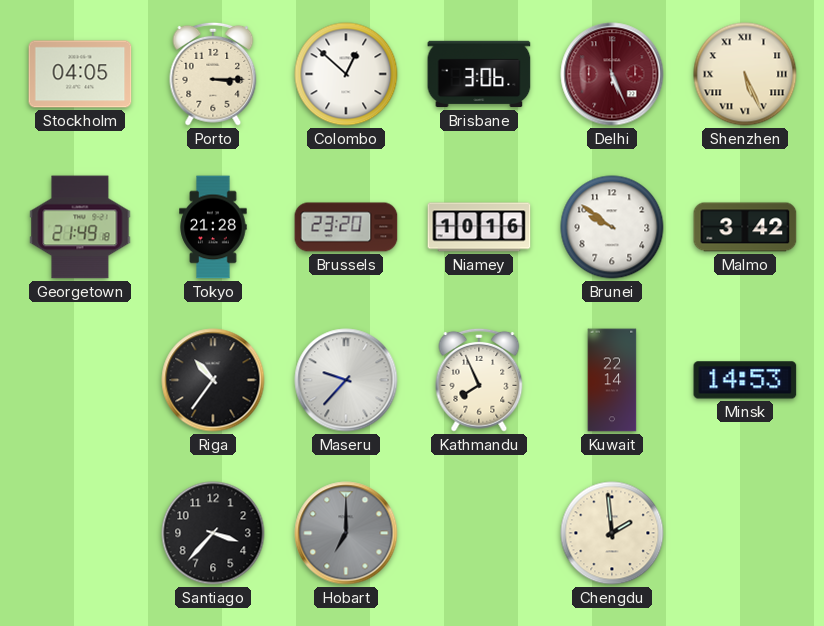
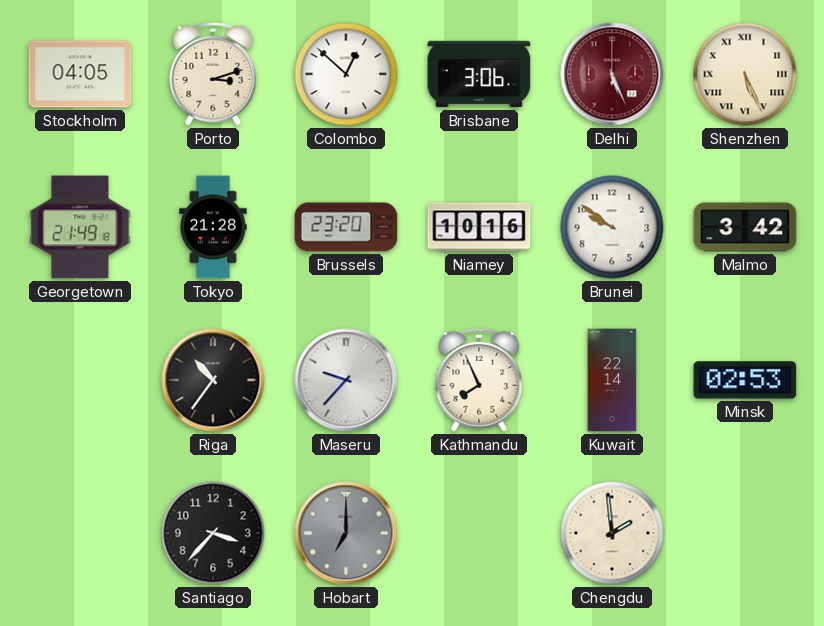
Porto: 3:15 -> 3:12
Minsk: 14:53 -> 02:53
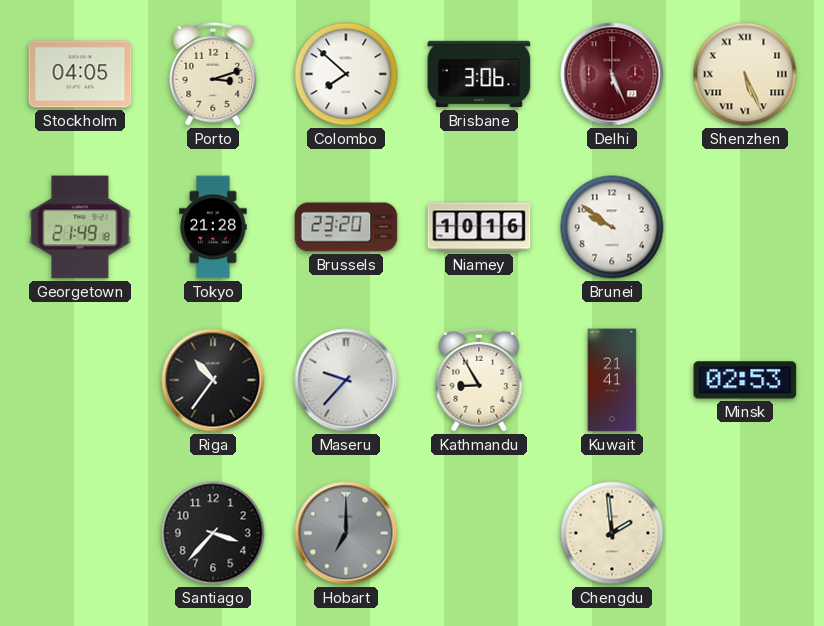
Colombo: 12:52 -> 7:52
Malmo: 3:42 -> none
Kathmandu: 7:56 -> 8:55
Kuwait: 22:14 -> 21:41
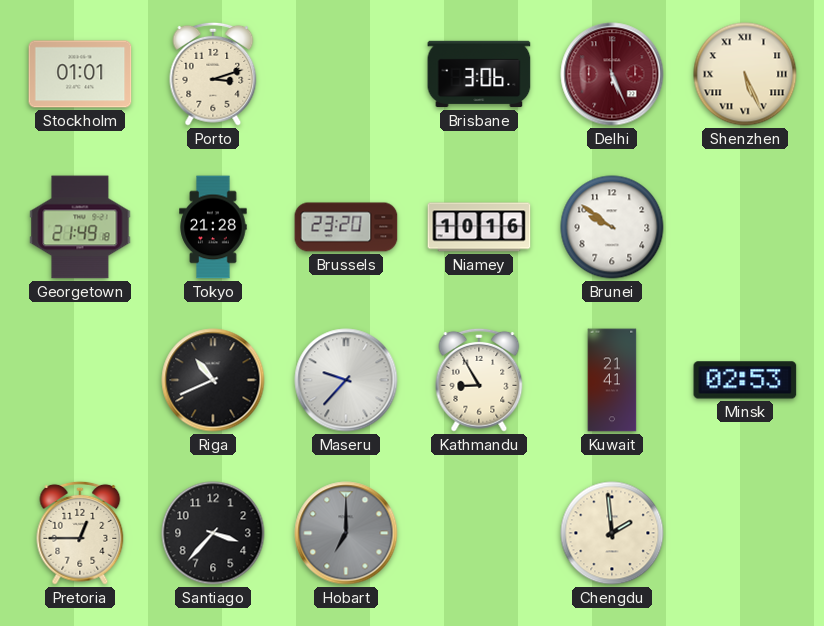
Stockholm: 04:05 -> 01:01
Colombo: 7:52 -> none
Riga: 10:36 -> 10:41
Pretoria: none -> 12:45
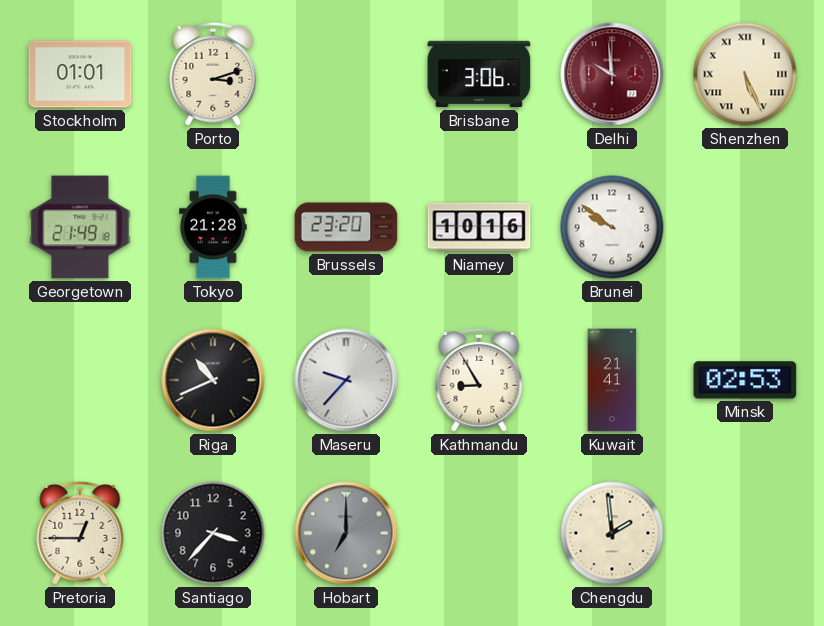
Delhi: 5:26 -> 9:59
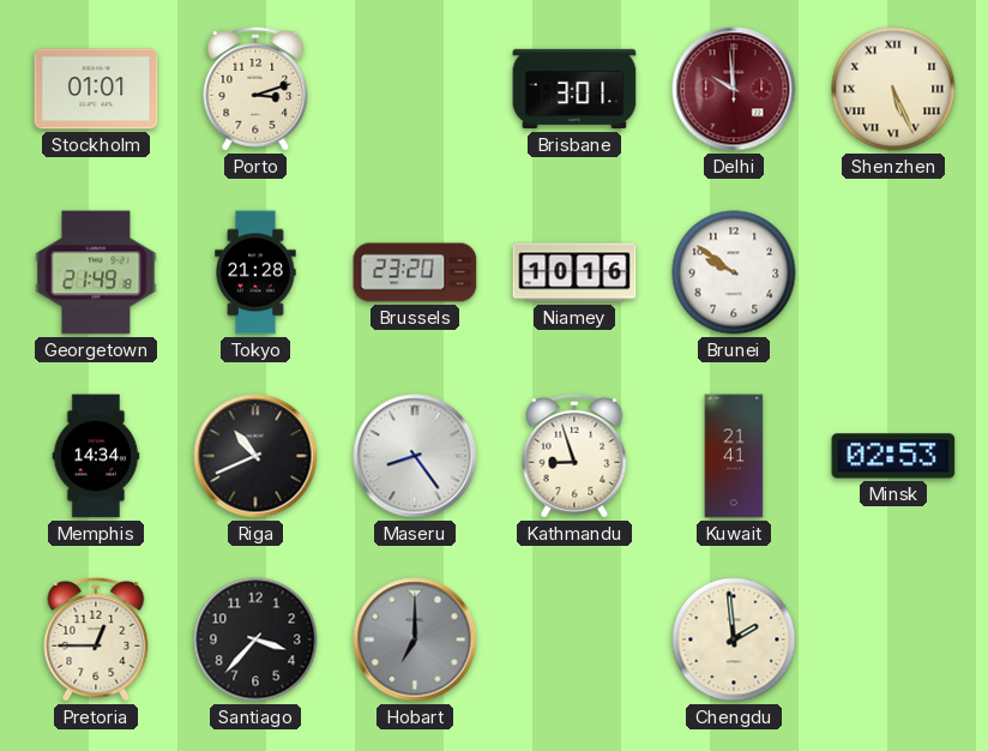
Brisbane: 3:06 -> 3:01
Memphis: none -> 14:34
Maseru: 9:37 -> 8:24
Kathmandu: 8:55 -> 8:57
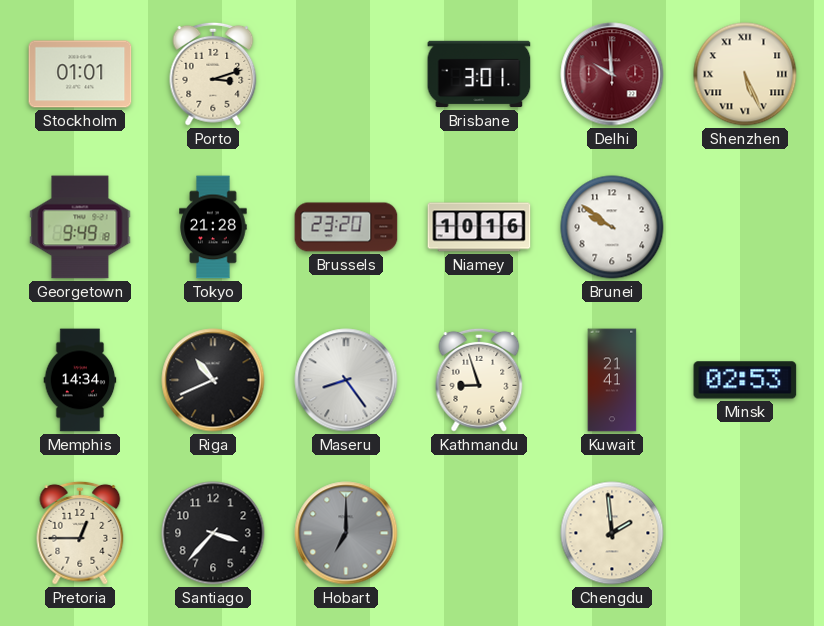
Georgetown: 21:49 -> 9:49
